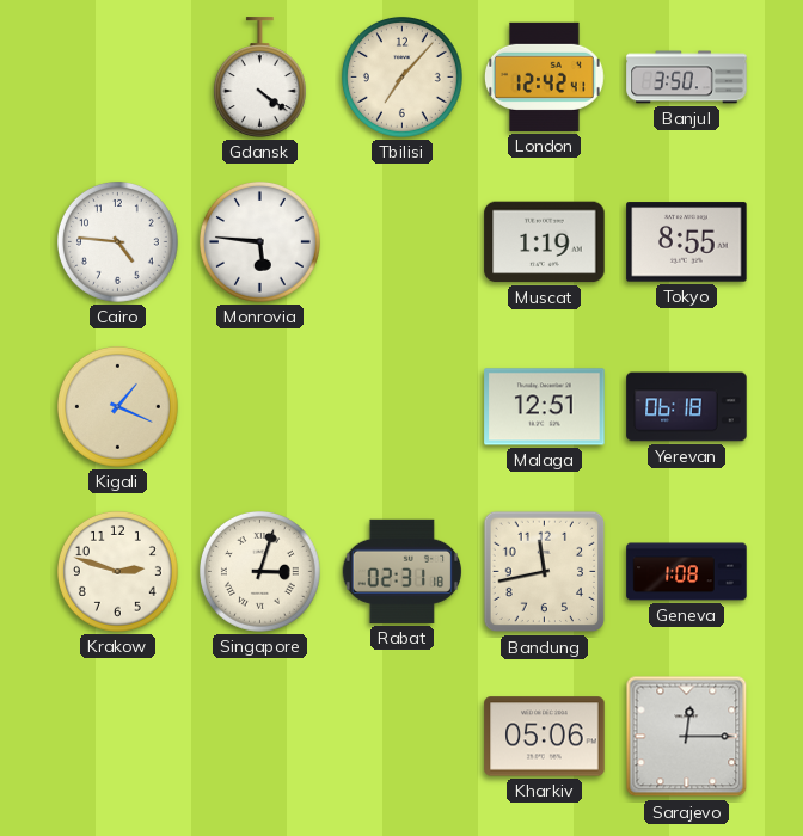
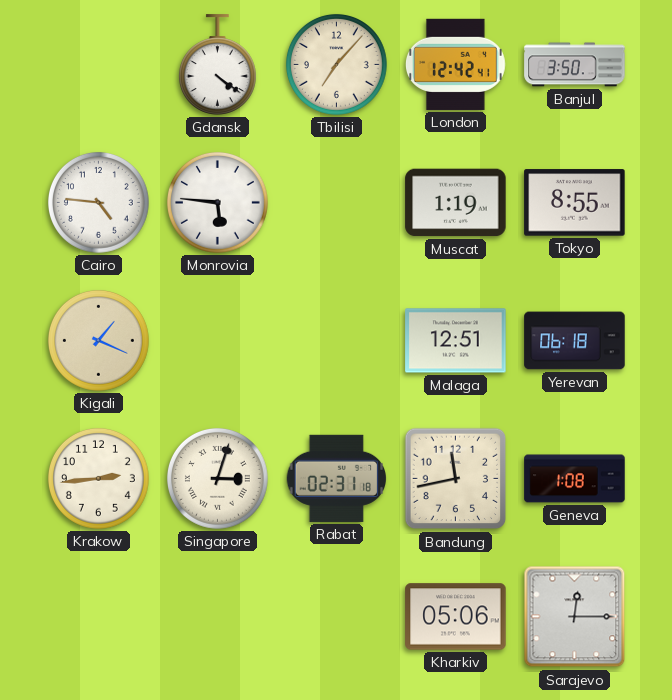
Krakow: 2:48 -> 2:44
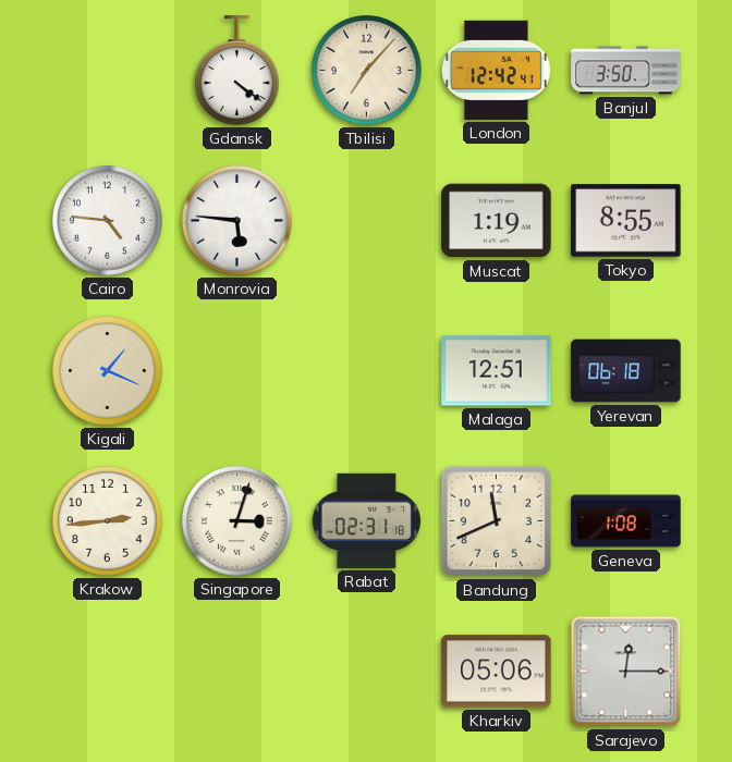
Bandung: 11:43 -> 11:41
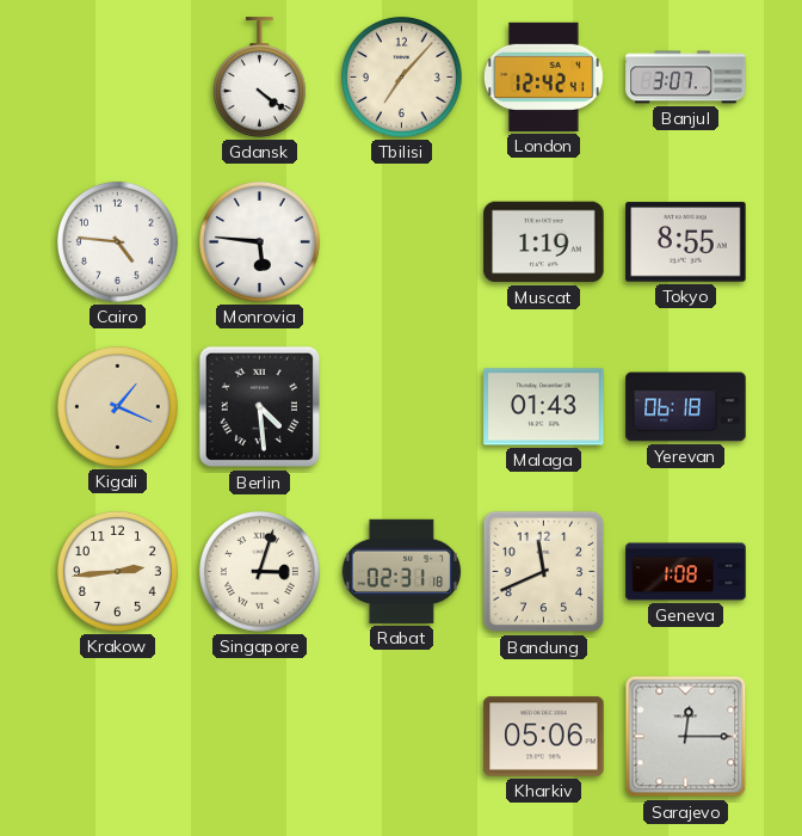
Banjul: 3:50 -> 3:07
Berlin: none -> 4:29
Malaga: 12:51 -> 01:43
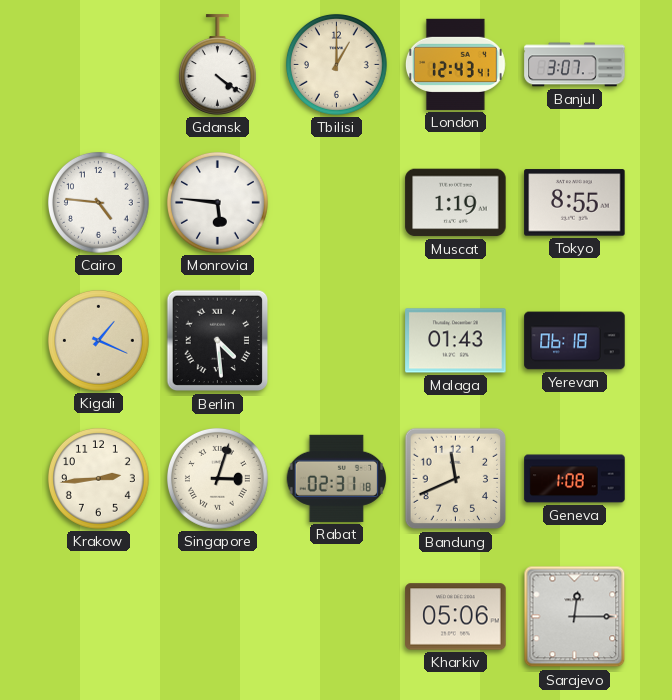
Tbilisi: 7:07 -> 1:00
London: 12:42 -> 12:43
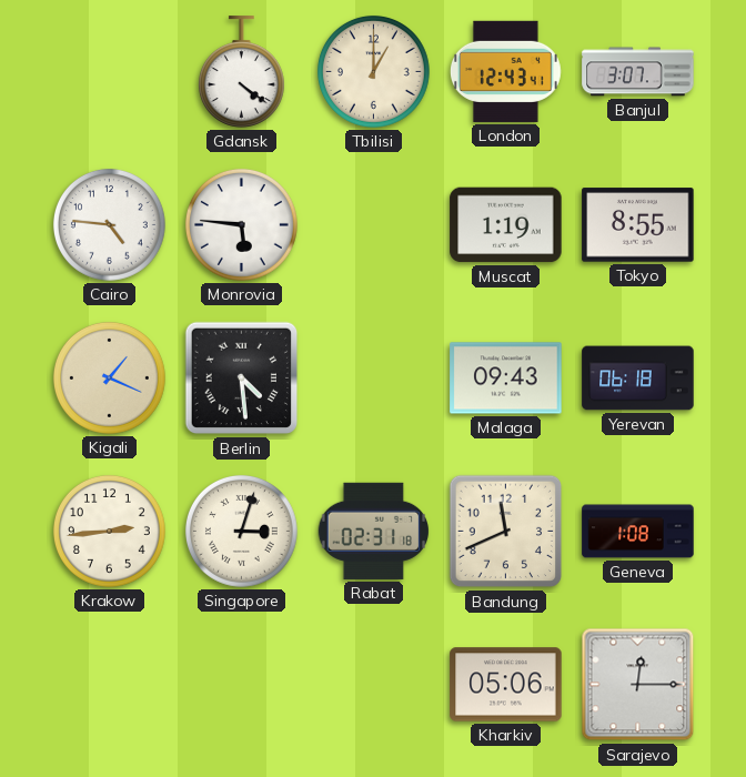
Malaga: 01:43 -> 09:43
